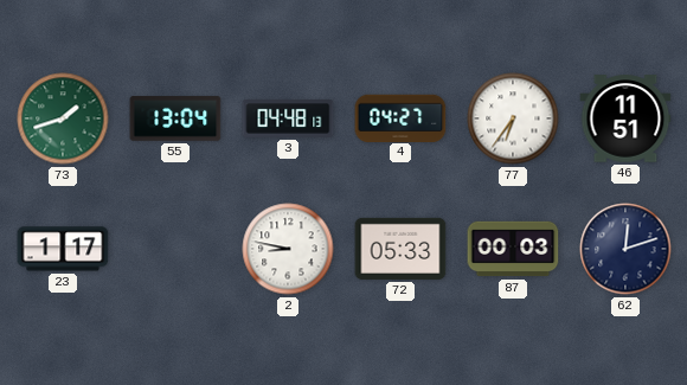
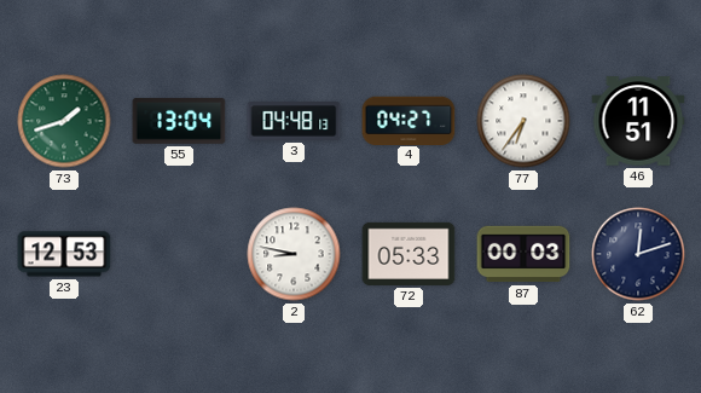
23: 1:17 -> 12:53
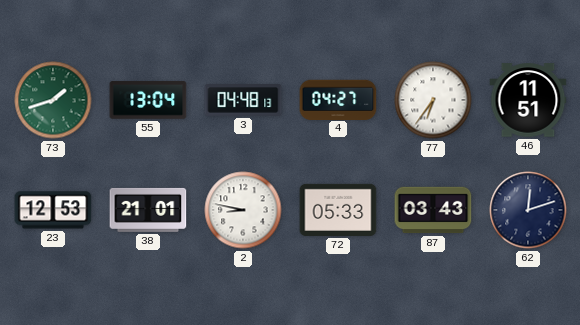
38: none -> 21:01
87: 00:03 -> 03:43
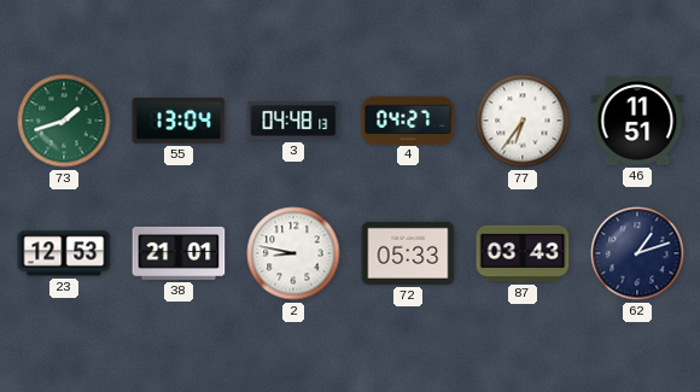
62: 12:12 -> 1:12
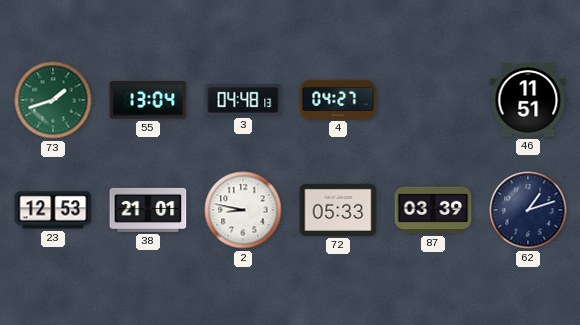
77: 6:36 -> none
87: 03:43 -> 03:39
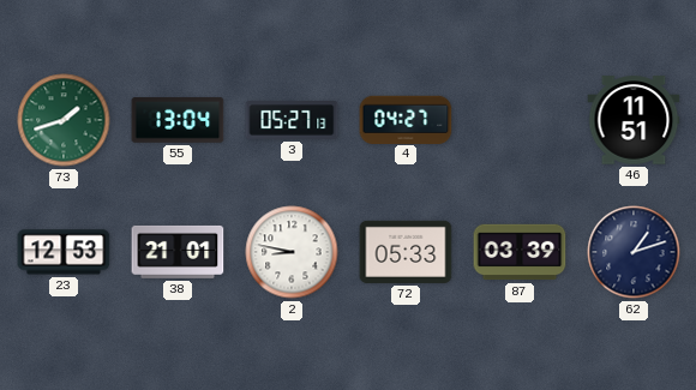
3: 04:48 -> 05:27
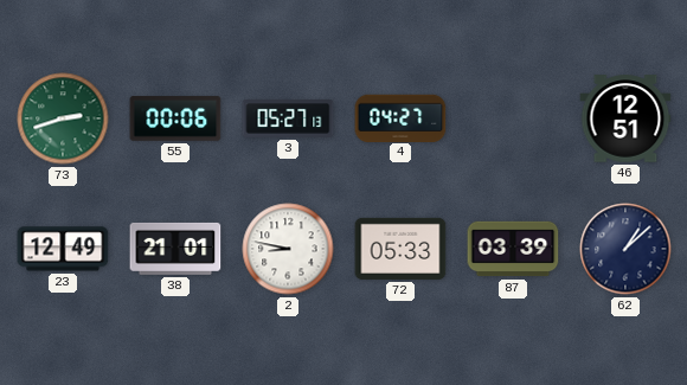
73: 1:42 -> 2:42
55: 13:04 -> 00:06
46: 11:51 -> 12:51
23: 12:53 -> 12:49
62: 1:12 -> 1:08
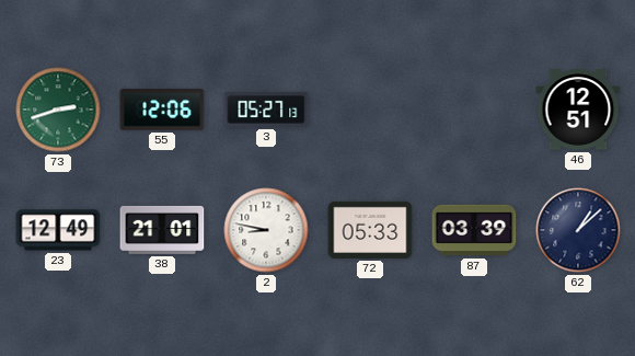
55: 00:06 -> 12:06
4: 04:27 -> none
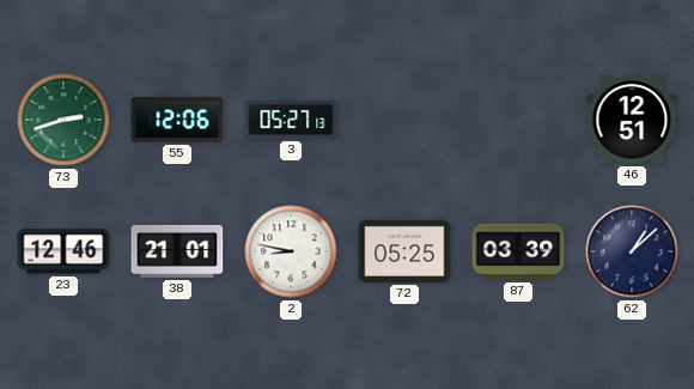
23: 12:49 -> 12:46
72: 05:33 -> 05:25
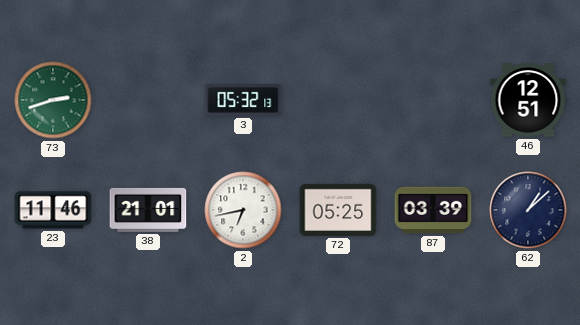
55: 12:06 -> none
3: 05:27 -> 05:32
23: 12:46 -> 11:46
2: 8:47 -> 6:43
